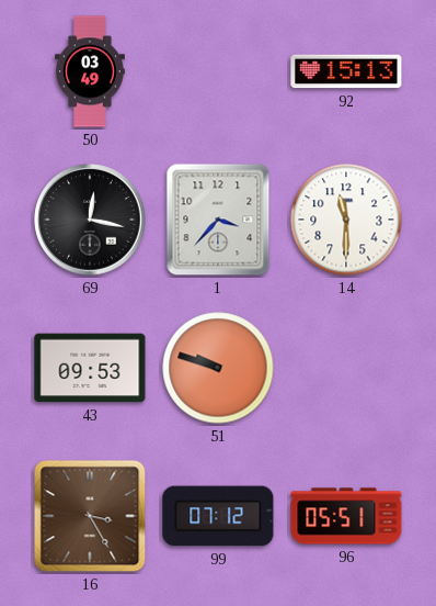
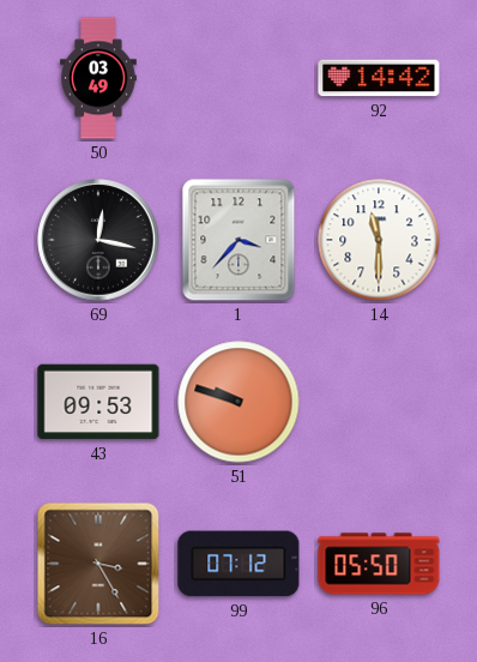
92: 15:13 -> 14:42
96: 05:51 -> 05:50
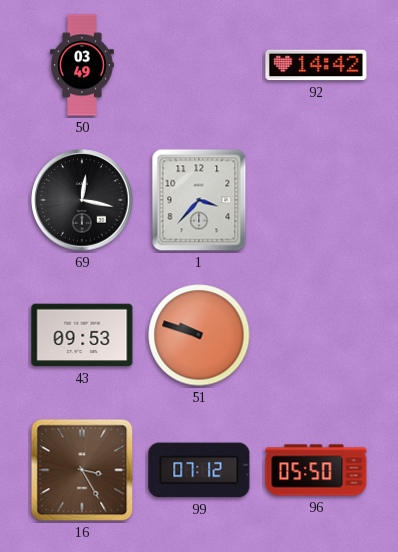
14: 11:30 -> none
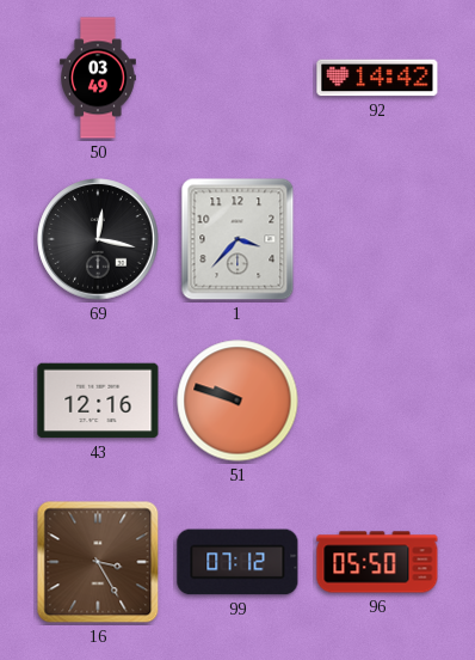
43: 09:53 -> 12:16
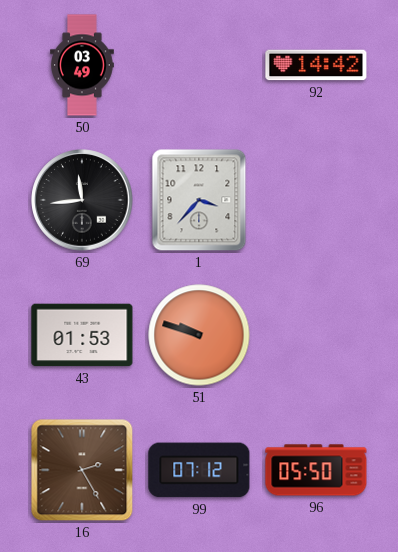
69: 12:17 -> 11:44
43: 12:16 -> 01:53
16: 3:25 -> 2:25
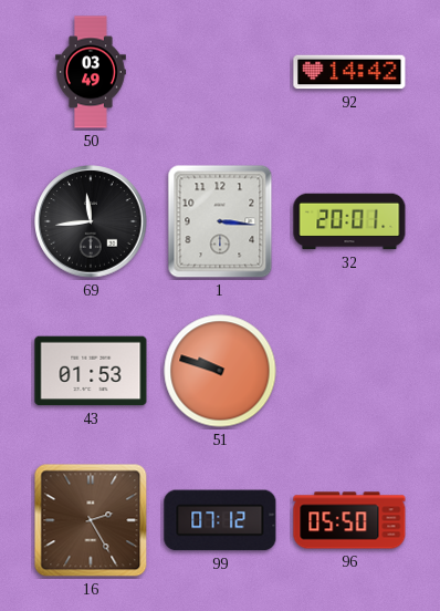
1: 3:37 -> 3:16
32: none -> 20:01
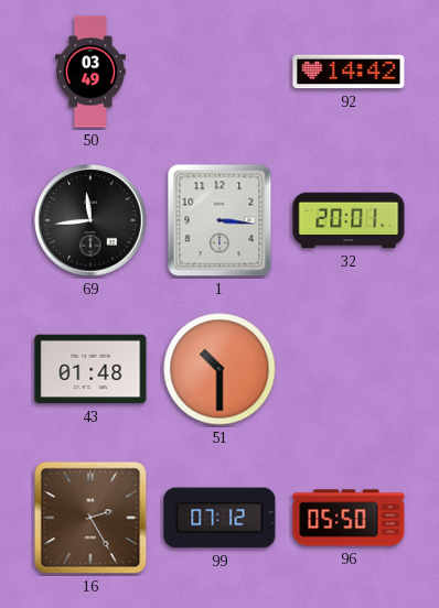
43: 01:53 -> 01:48
51: 9:48 -> 10:30
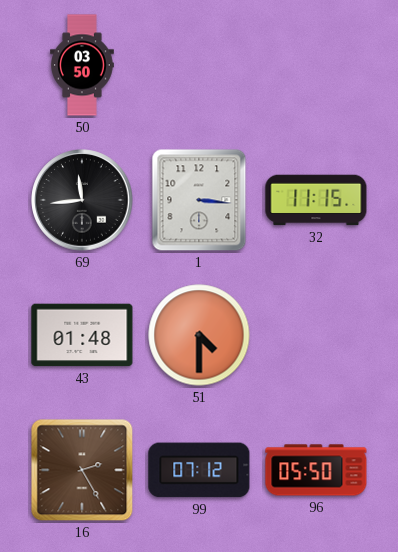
50: 03:49 -> 03:50
92: 14:42 -> none
32: 20:01 -> 11:15
51: 10:30 -> 4:30
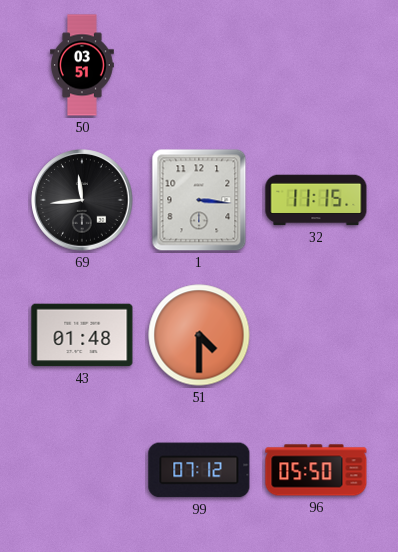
50: 03:50 -> 03:51
16: 2:25 -> none
